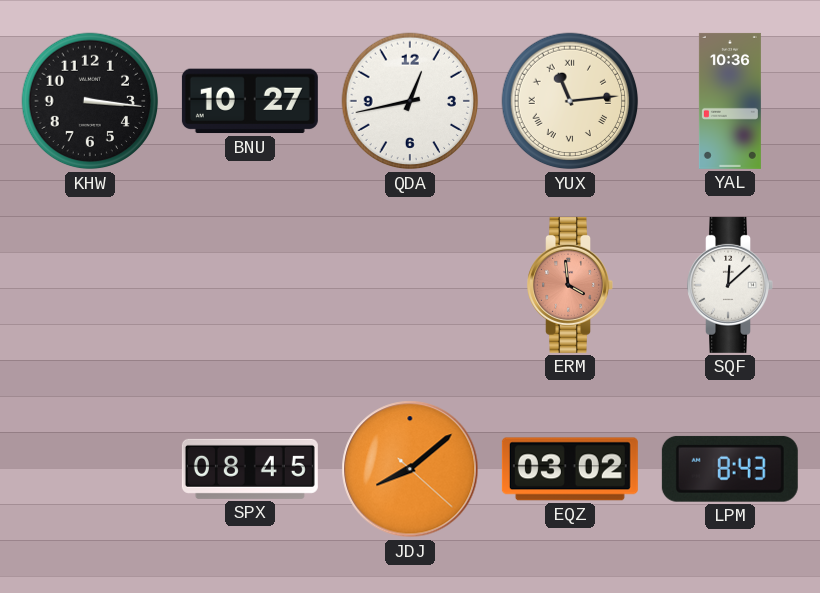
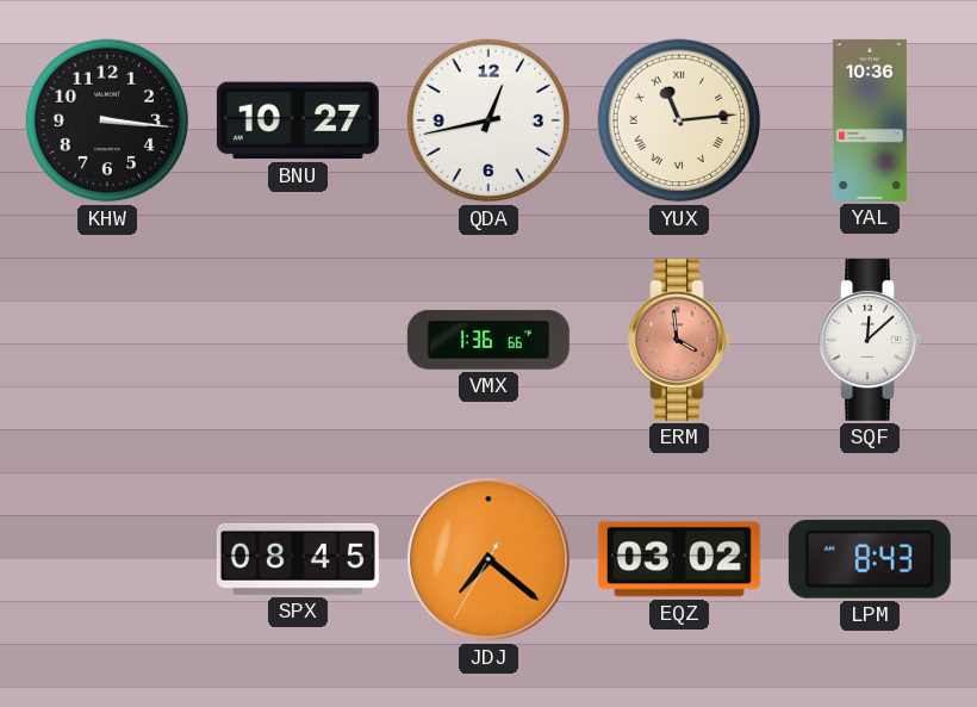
VMX: none -> 1:36
JDJ: 8:08 -> 7:21
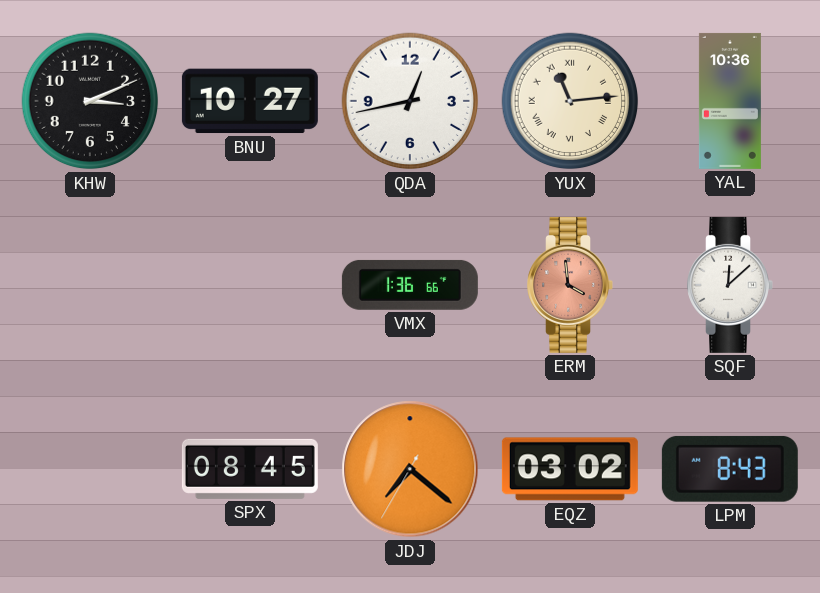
KHW: 3:16 -> 3:11
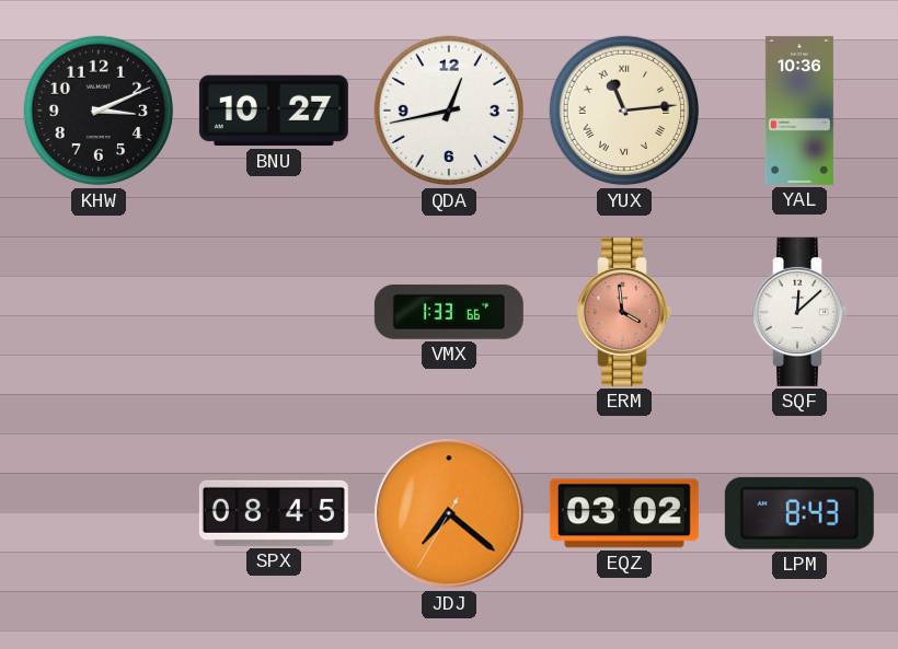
VMX: 1:36 -> 1:33
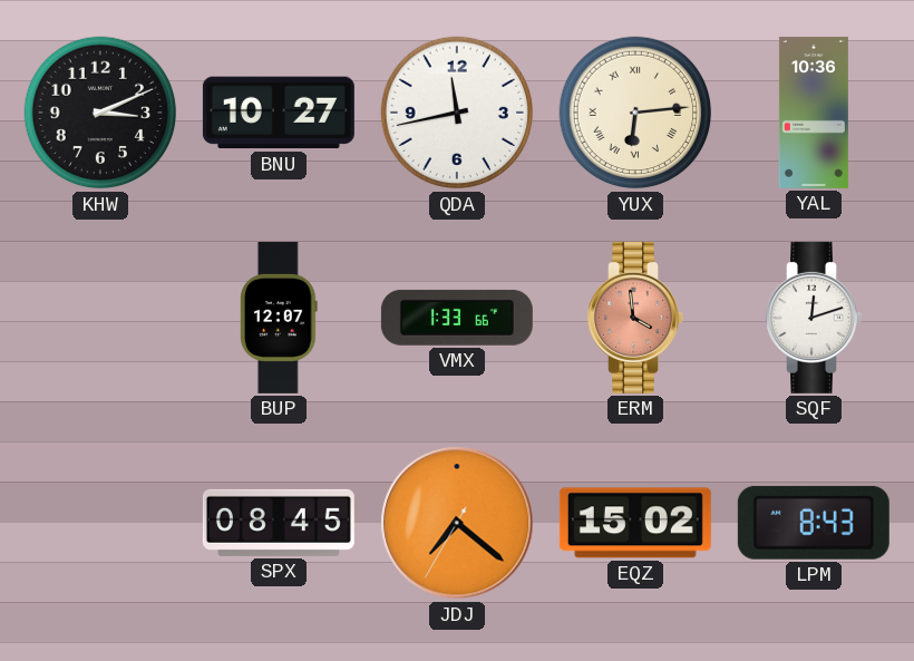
QDA: 12:43 -> 11:43
YUX: 11:14 -> 6:14
BUP: none -> 12:07
SQF: 12:08 -> 12:12
EQZ: 03:02 -> 15:02
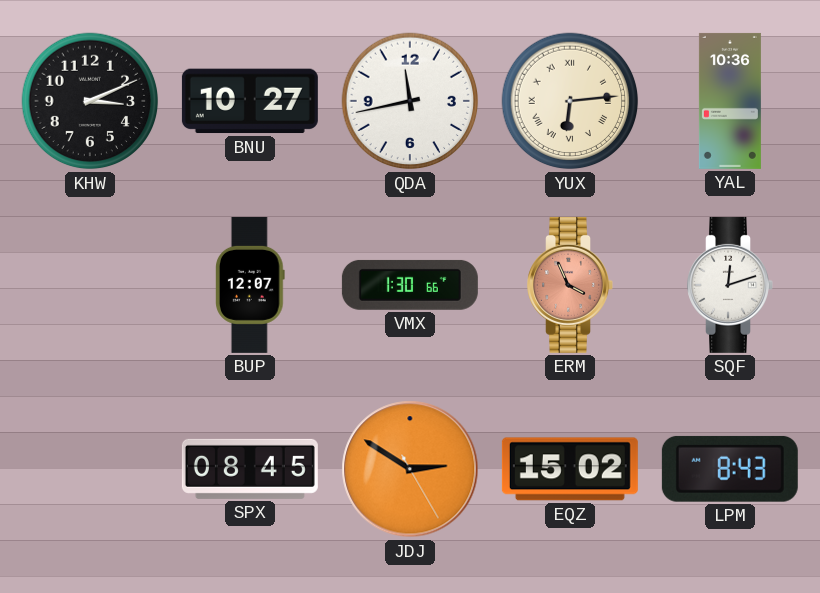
VMX: 1:33 -> 1:30
ERM: 3:59 -> 3:56
JDJ: 7:21 -> 2:50
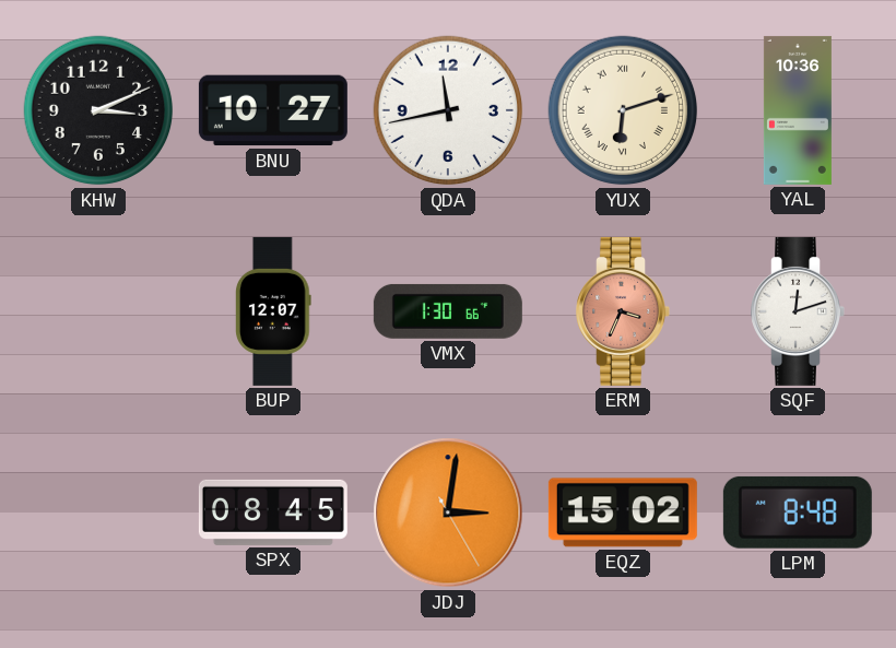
YUX: 6:14 -> 6:12
ERM: 3:56 -> 3:34
JDJ: 2:50 -> 3:01
LPM: 8:43 -> 8:48
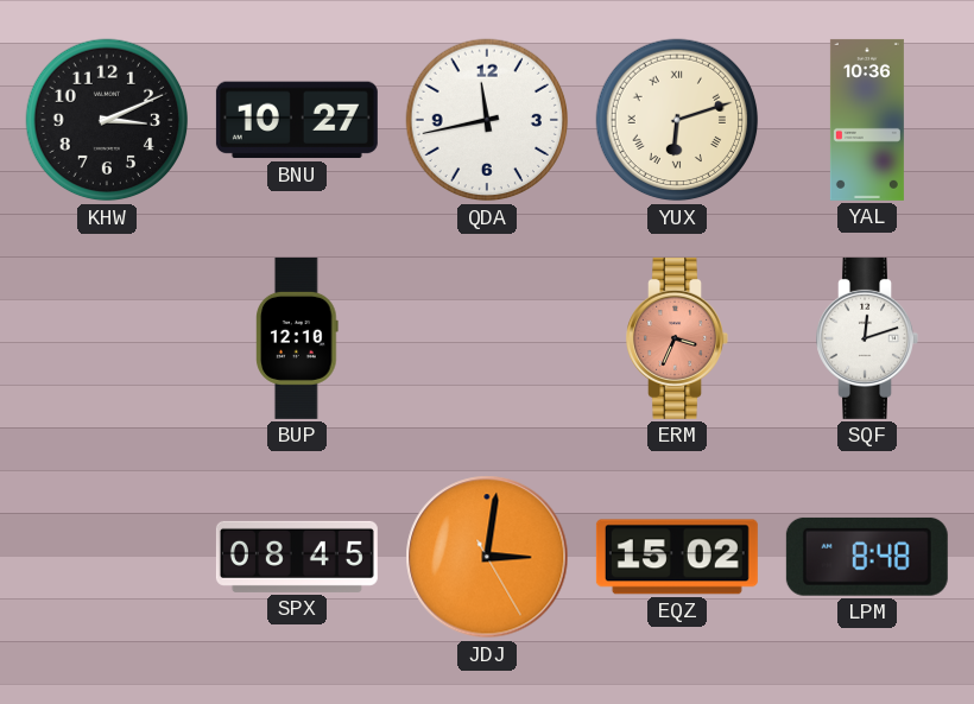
BUP: 12:07 -> 12:10
VMX: 1:30 -> none
